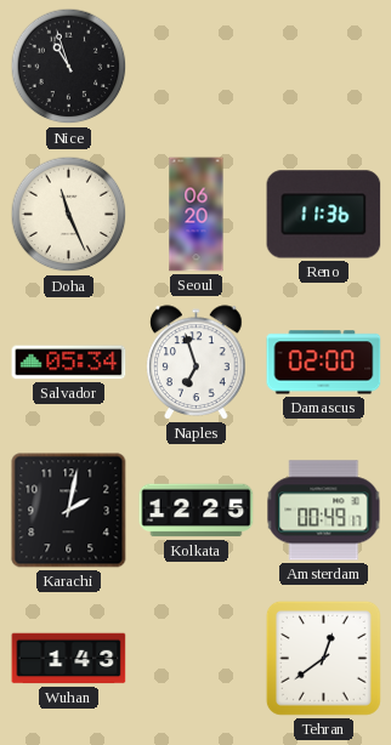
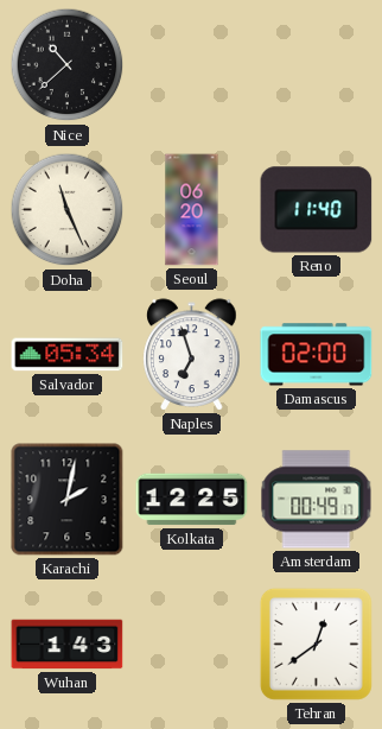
Nice: 10:57 -> 10:38
Reno: 11:36 -> 11:40
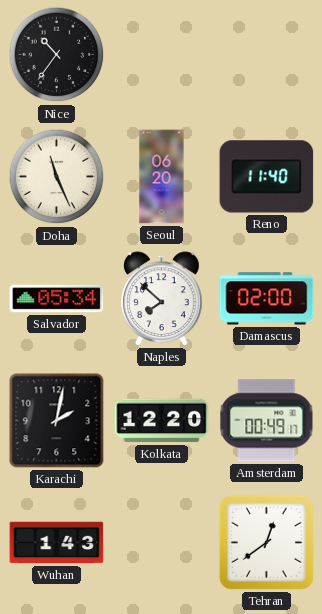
Nice: 10:38 -> 10:36
Naples: 6:57 -> 7:52
Kolkata: 12:25 -> 12:20
